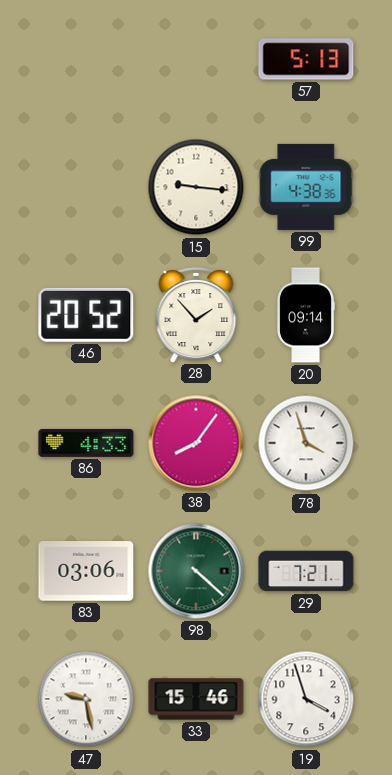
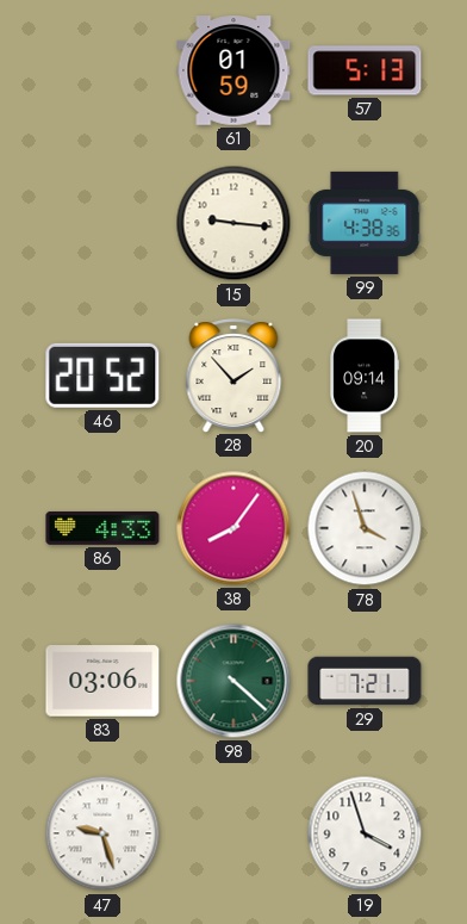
61: none -> 01:59
47: 9:28 -> 9:27
33: 15:46 -> none
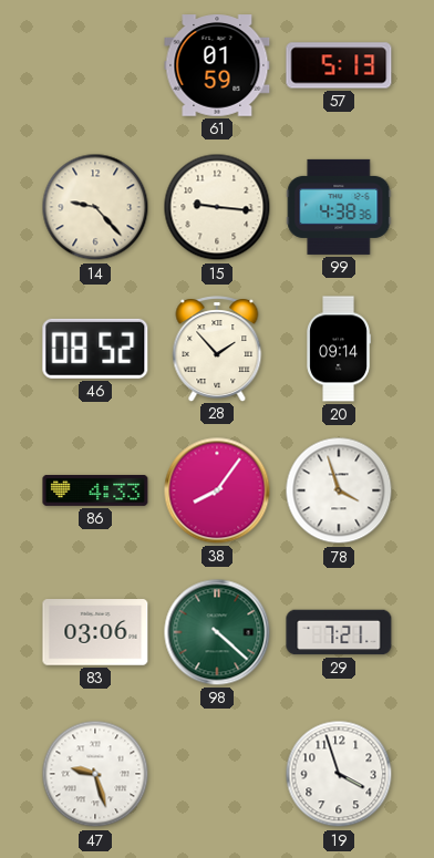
14: none -> 9:23
46: 20:52 -> 08:52
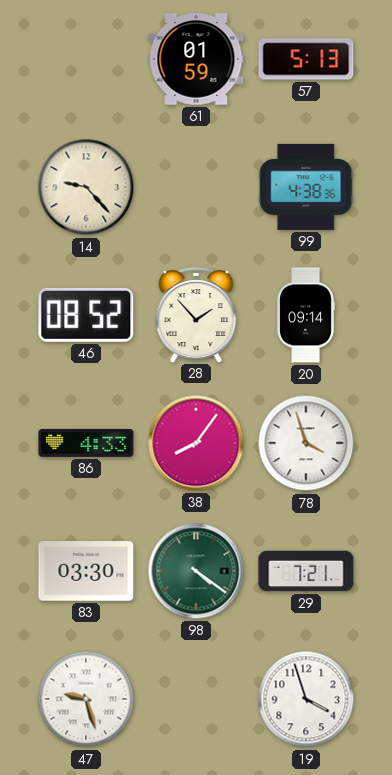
15: 9:16 -> none
83: 03:06 -> 03:30
98: 4:22 -> 4:21
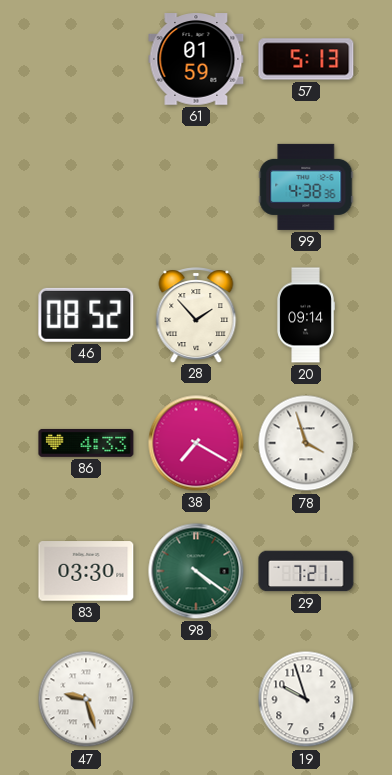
14: 9:23 -> none
38: 8:06 -> 7:20
19: 3:57 -> 9:57
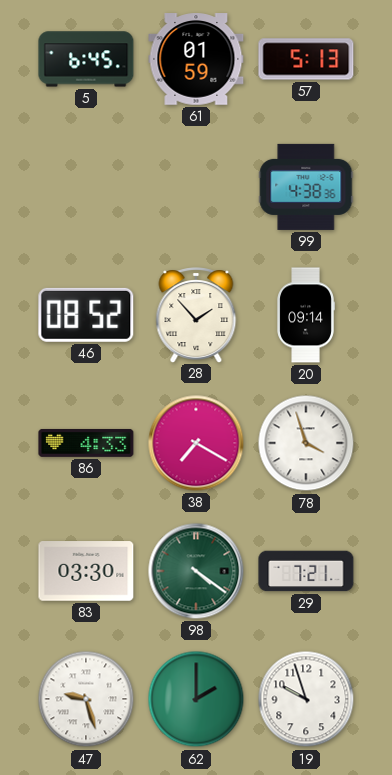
5: none -> 6:45
62: none -> 2:00
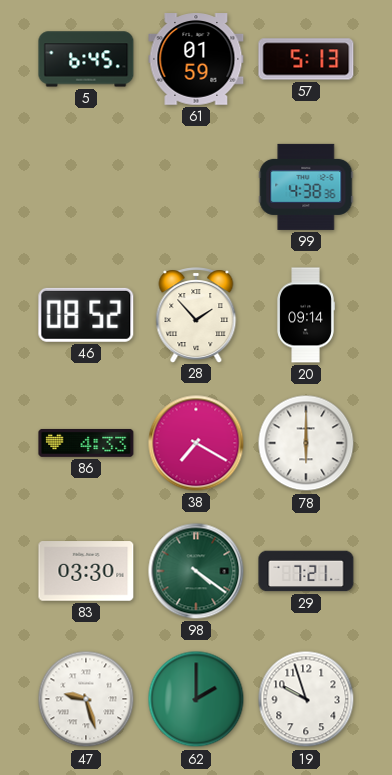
78: 3:57 -> 6:00
